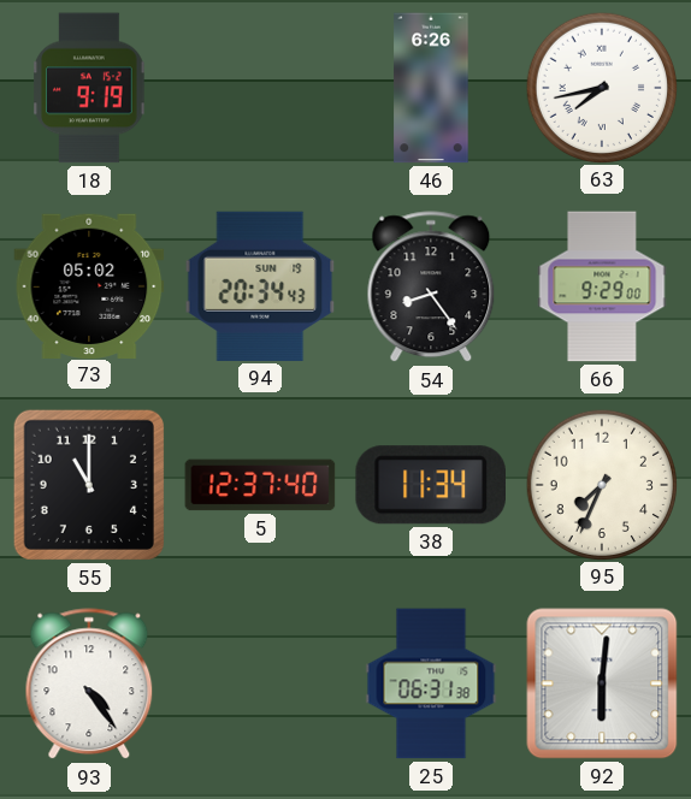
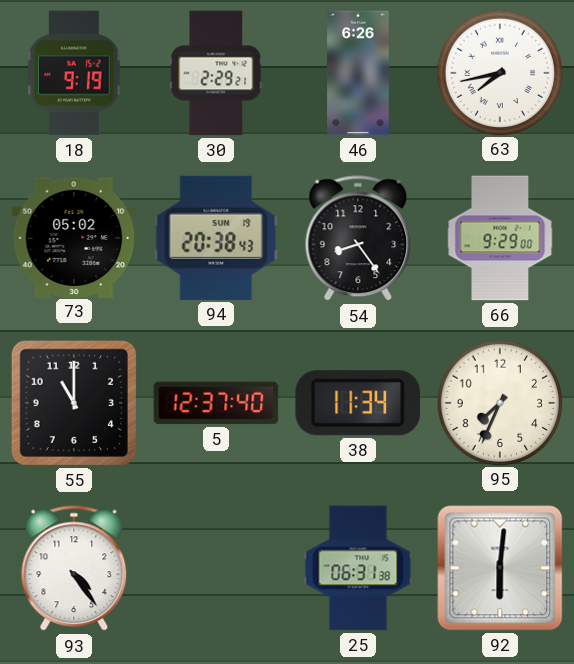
30: none -> 2:29
94: 20:34 -> 20:38
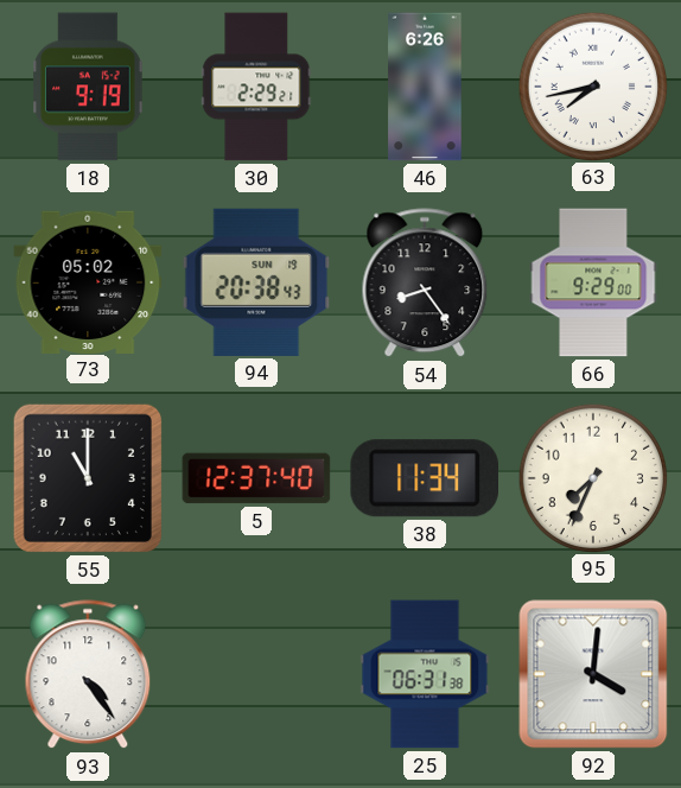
92: 6:01 -> 4:01
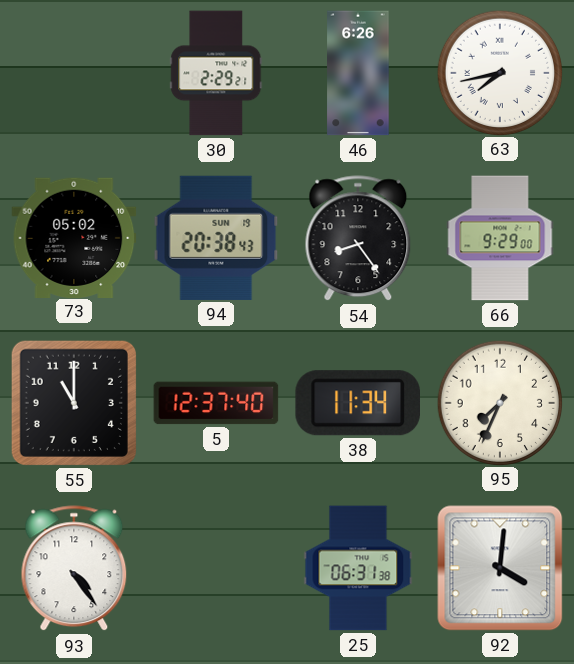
18: 9:19 -> none
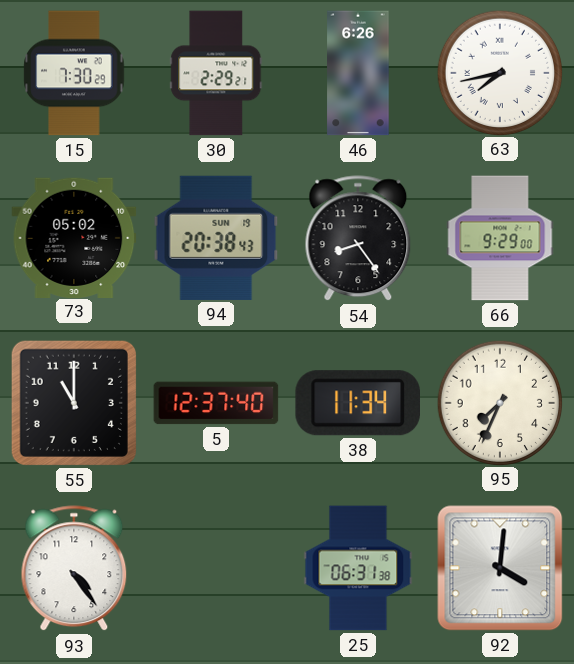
15: none -> 7:30
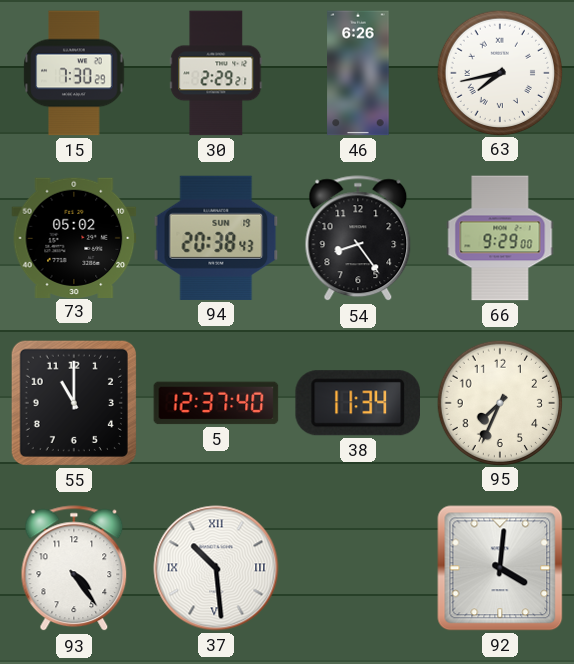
37: none -> 10:29
25: 06:31 -> none
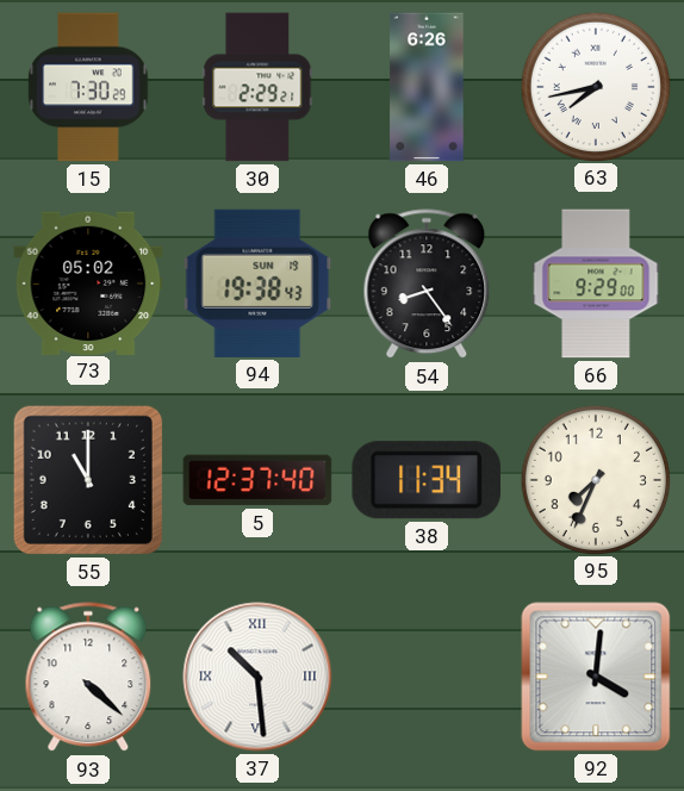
94: 20:38 -> 19:38
93: 4:24 -> 4:22
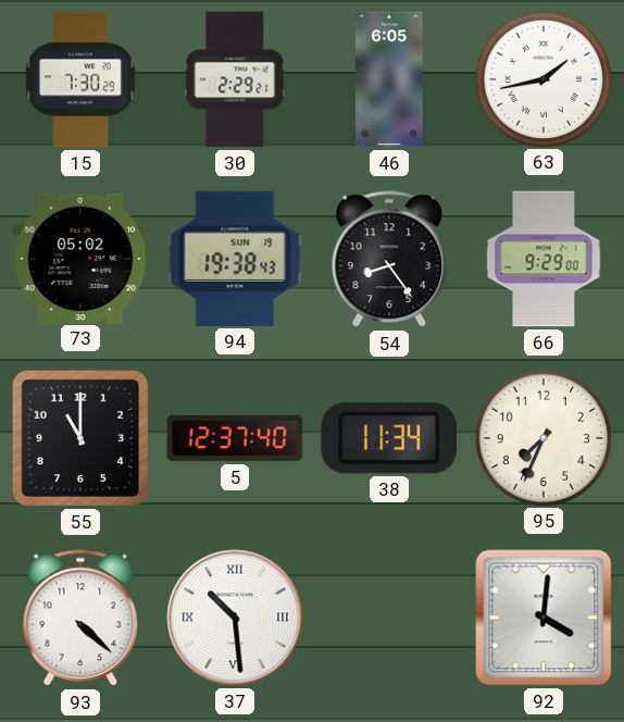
46: 6:26 -> 6:05
63: 7:43 -> 1:43
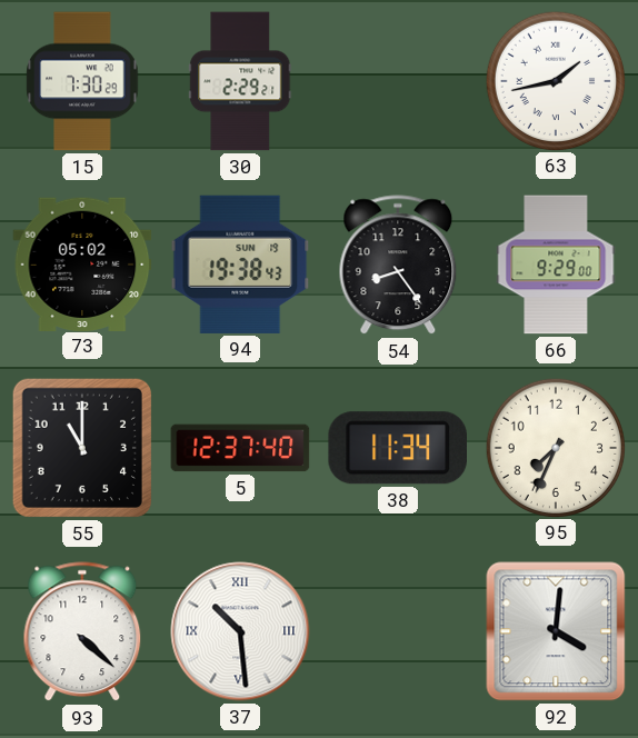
46: 6:05 -> none
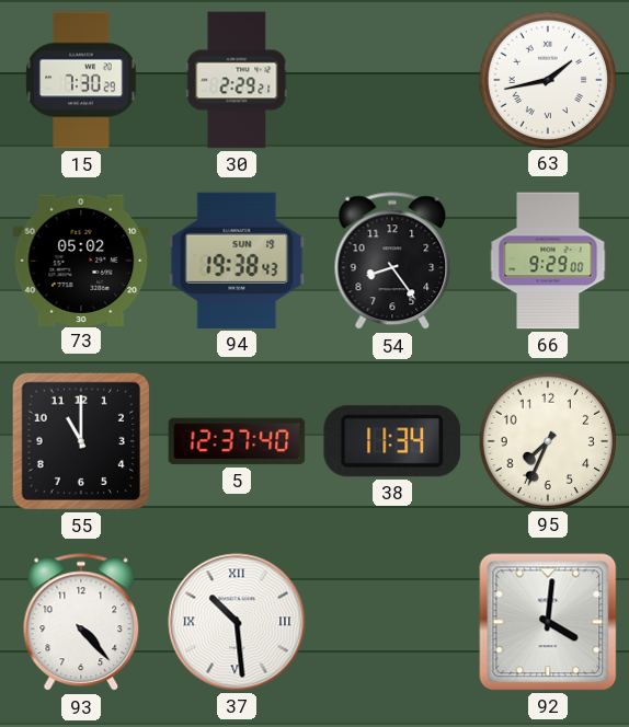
93: 4:22 -> 4:23
